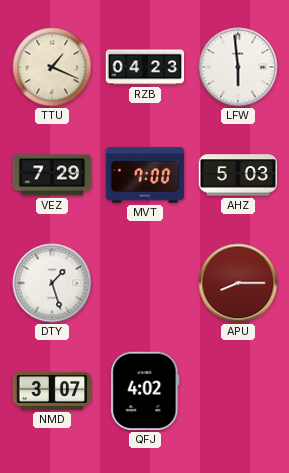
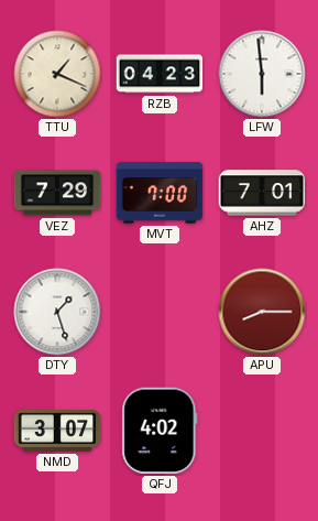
AHZ: 5:03 -> 7:01
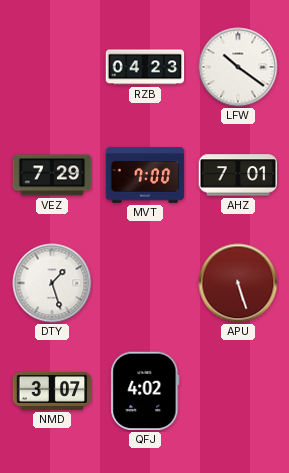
TTU: 1:19 -> none
LFW: 5:59 -> 10:21
APU: 8:15 -> 5:27
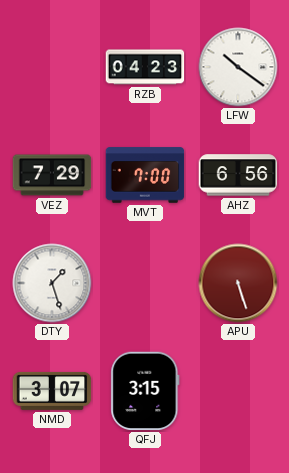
AHZ: 7:01 -> 6:56
QFJ: 4:02 -> 3:15
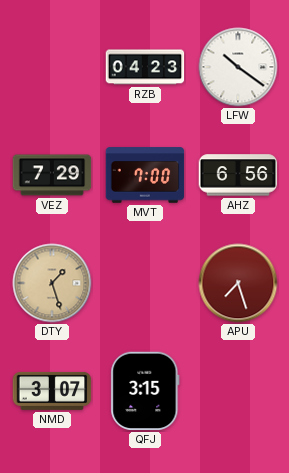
DTY dial: white -> champagne
APU: 5:27 -> 7:27
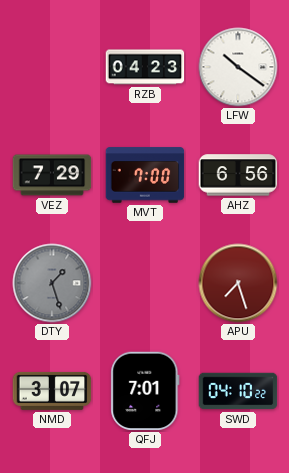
DTY dial: champagne -> grey
QFJ: 3:15 -> 7:01
SWD: none -> 04:10
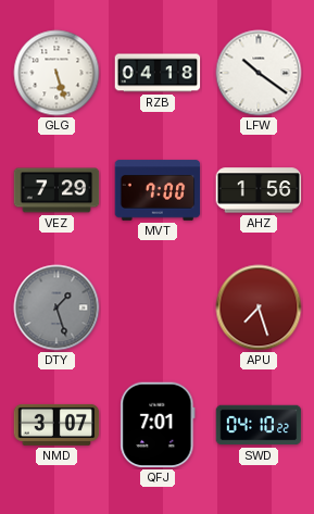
GLG: none -> 5:27
RZB: 04:23 -> 04:18
AHZ: 6:56 -> 1:56
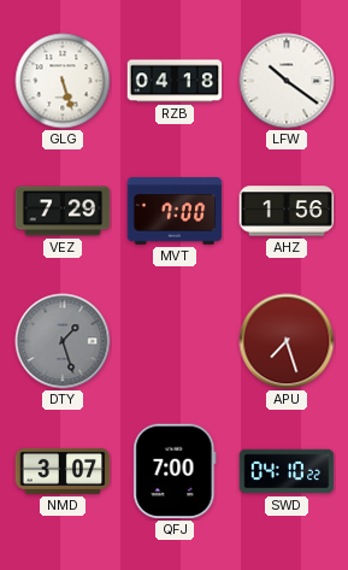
QFJ: 7:01 -> 7:00
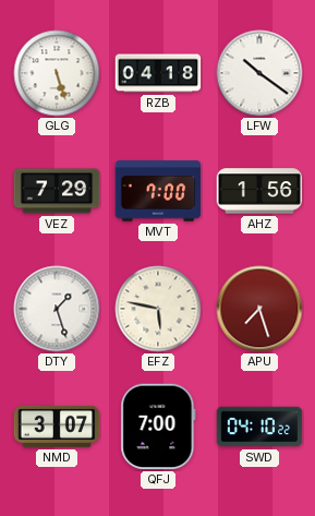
DTY dial: grey -> white
EFZ: none -> 5:47
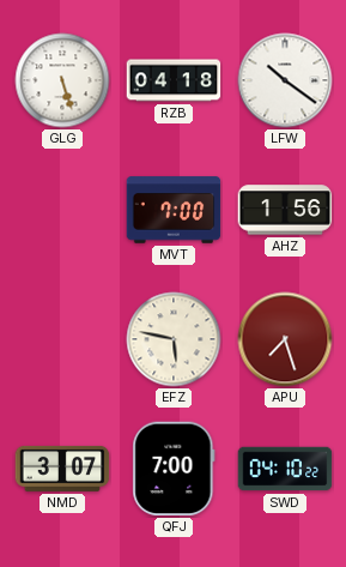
VEZ: 7:29 -> none
DTY: 1:27 -> none
